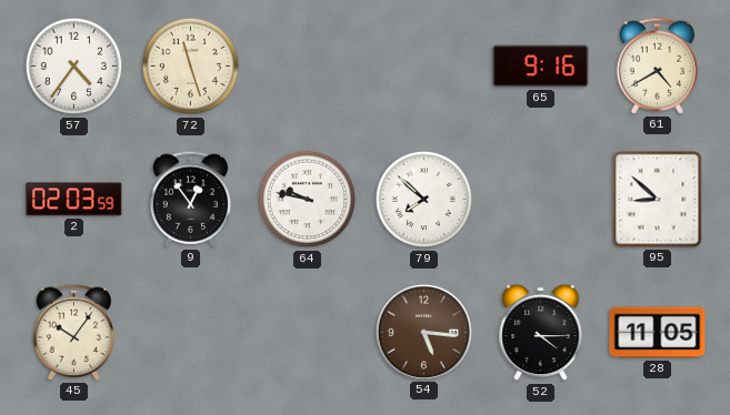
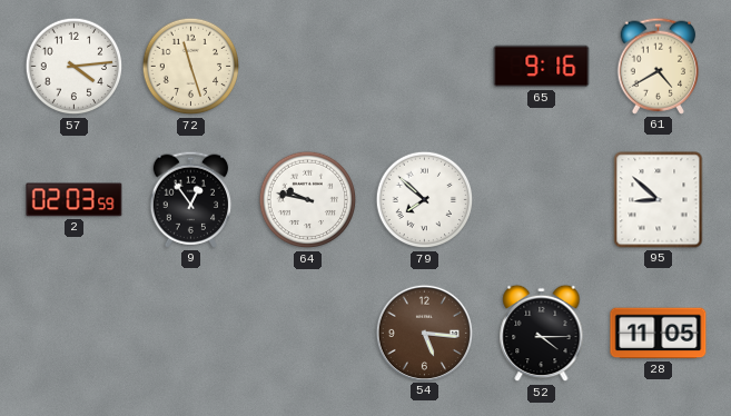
57: 4:36 -> 4:14
45: 10:06 -> none
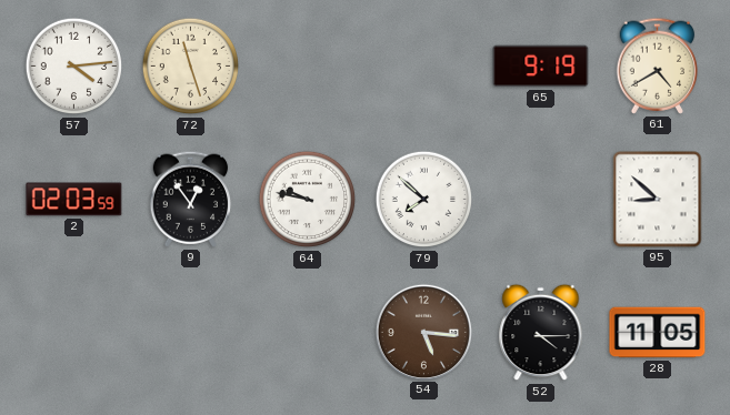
65: 9:16 -> 9:19
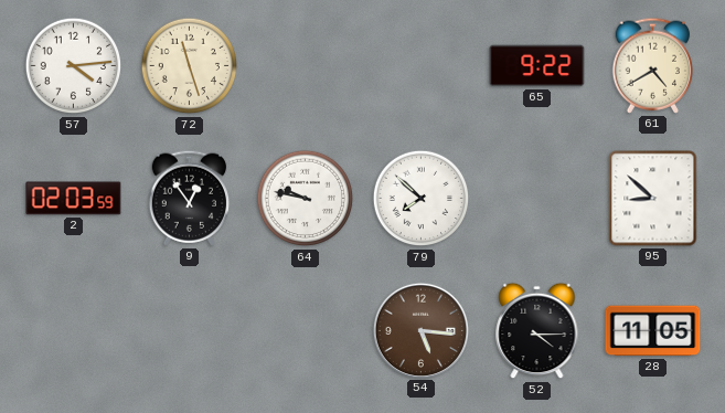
65: 9:19 -> 9:22
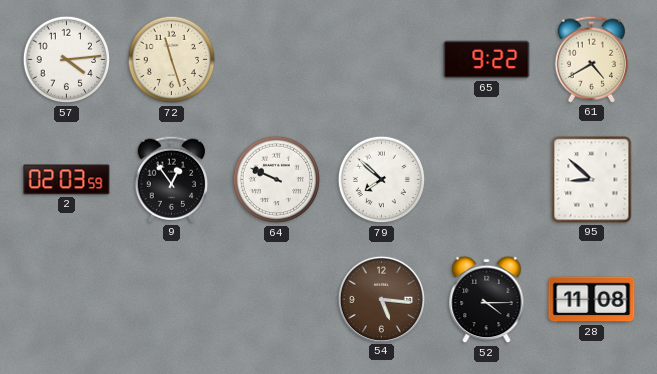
64: 9:47 -> 9:49
28: 11:05 -> 11:08
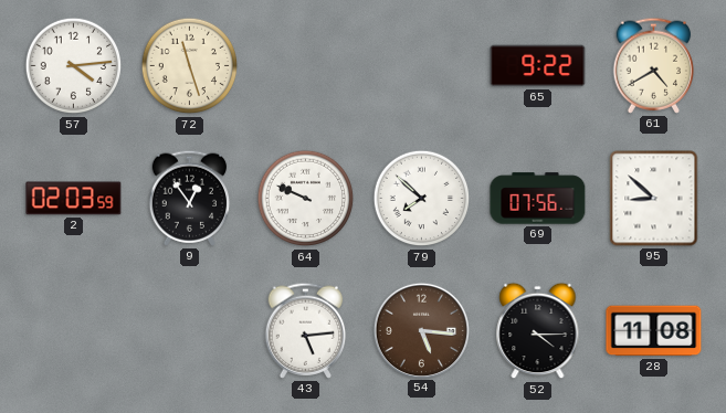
69: none -> 07:56
43: none -> 5:14
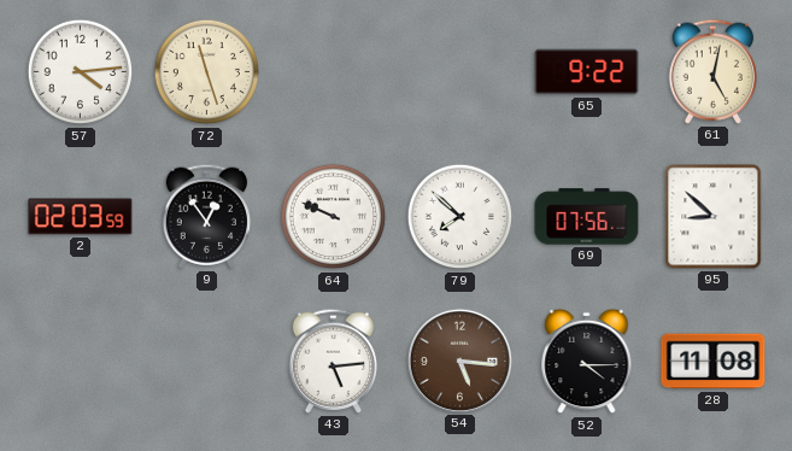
61: 4:40 -> 5:02
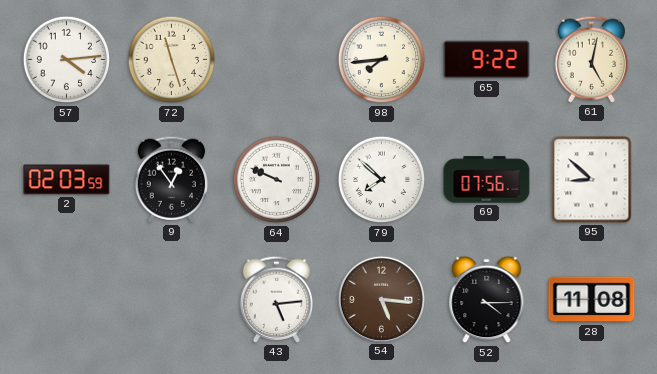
98: none -> 7:44
